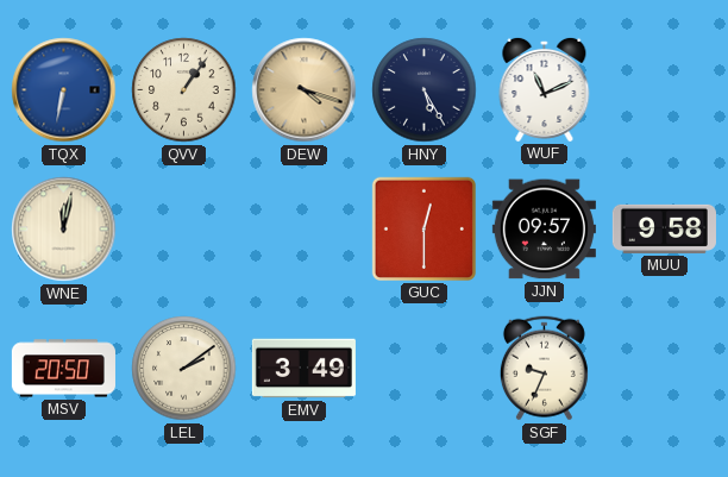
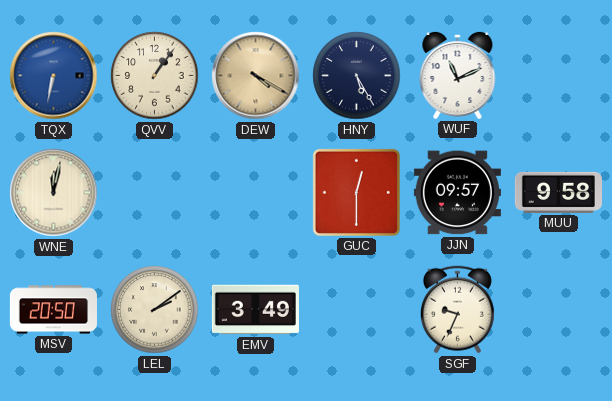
DEW: 4:18 -> 4:20
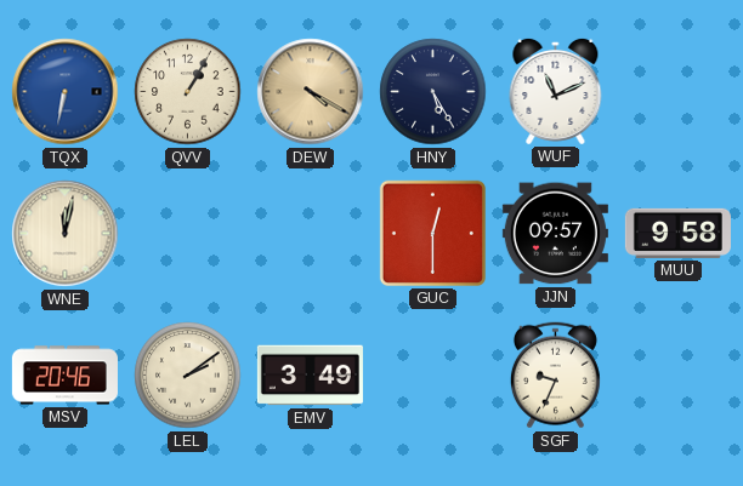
QVV: 1:06 -> 1:05
MSV: 20:50 -> 20:46
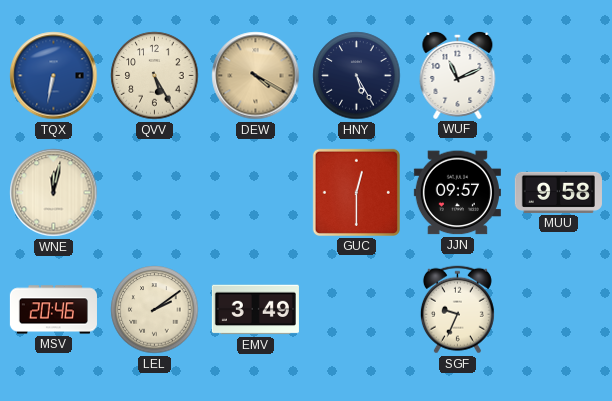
QVV: 1:05 -> 5:25
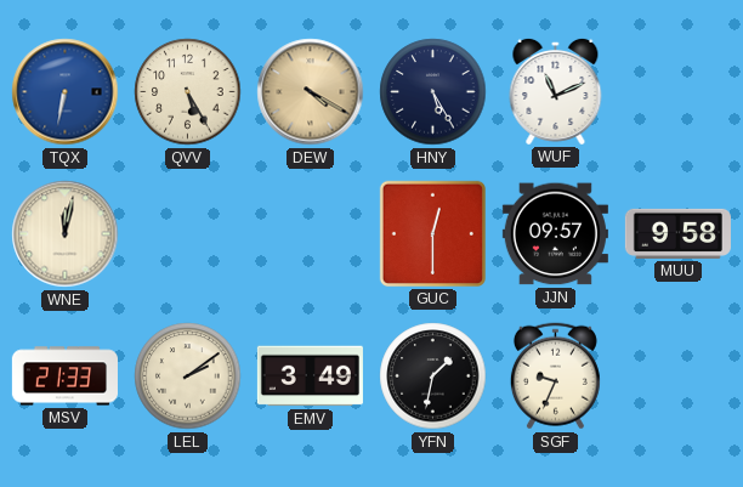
MSV: 20:46 -> 21:33
YFN: none -> 1:32
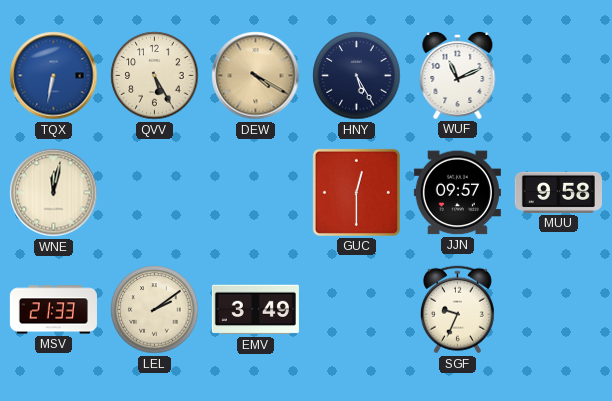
YFN: 1:32 -> none
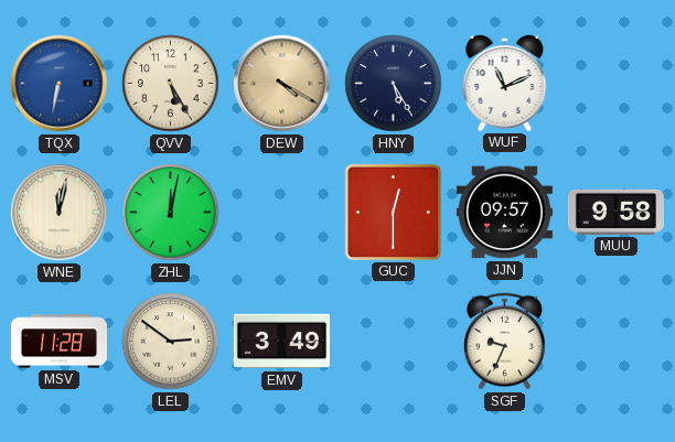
ZHL: none -> 12:02
MSV: 21:33 -> 11:28
LEL: 2:09 -> 2:51
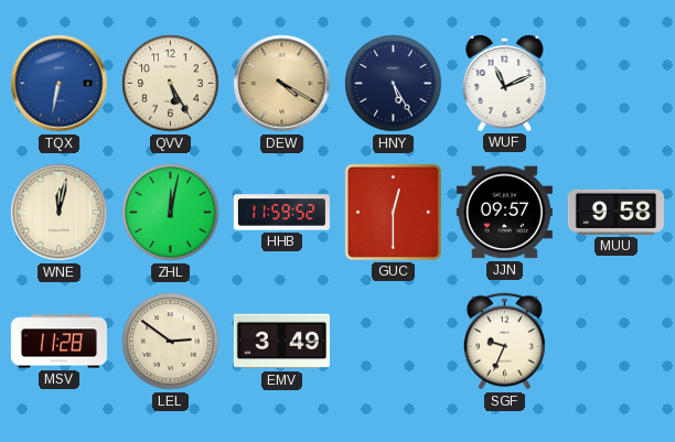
HHB: none -> 11:59
